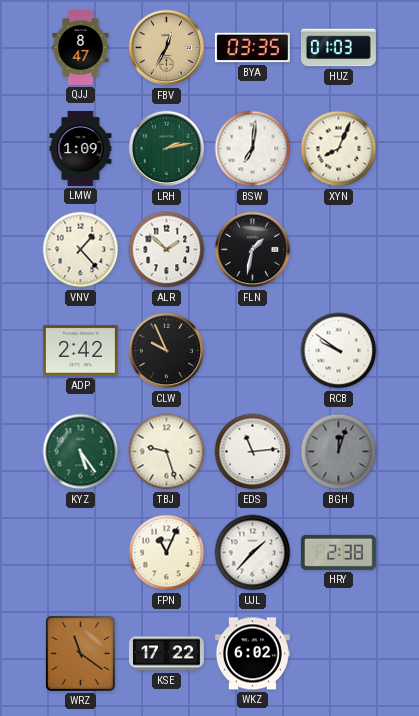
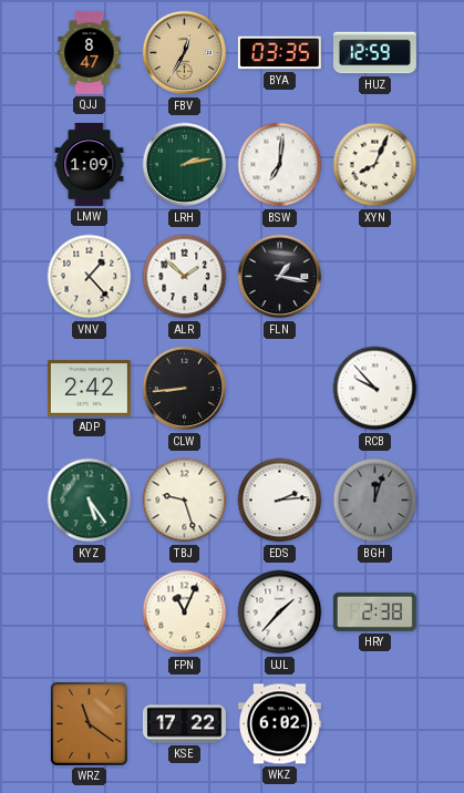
HUZ: 01:03 -> 12:59
FLN: 1:32 -> 1:17
CLW: 9:56 -> 8:44
RCB: 9:51 -> 9:53
EDS: 11:14 -> 2:14
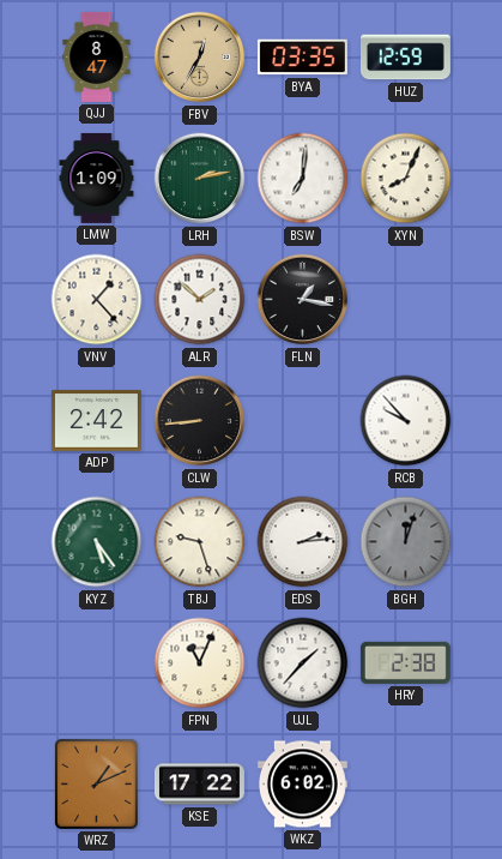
WRZ: 11:21 -> 1:11
